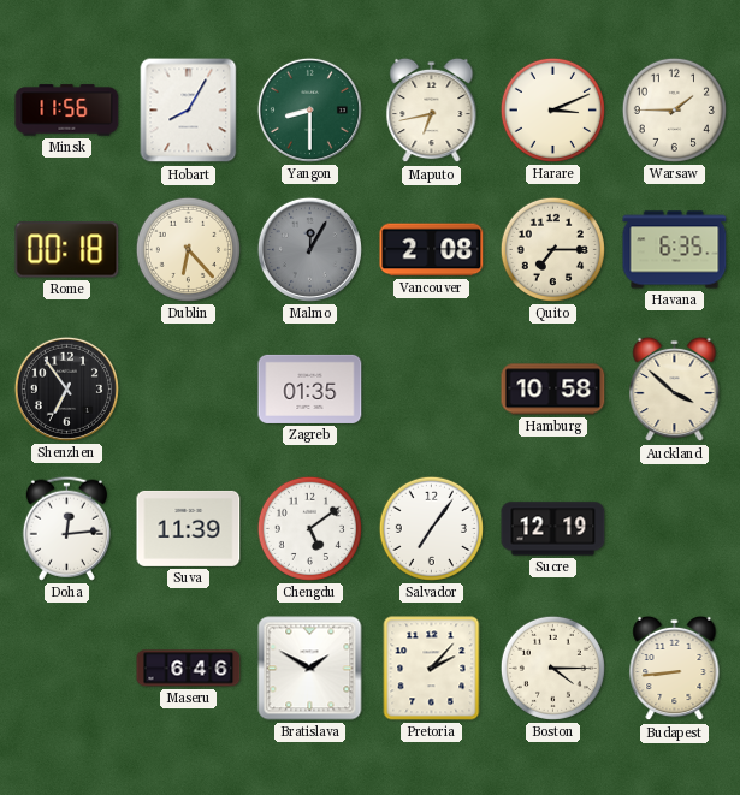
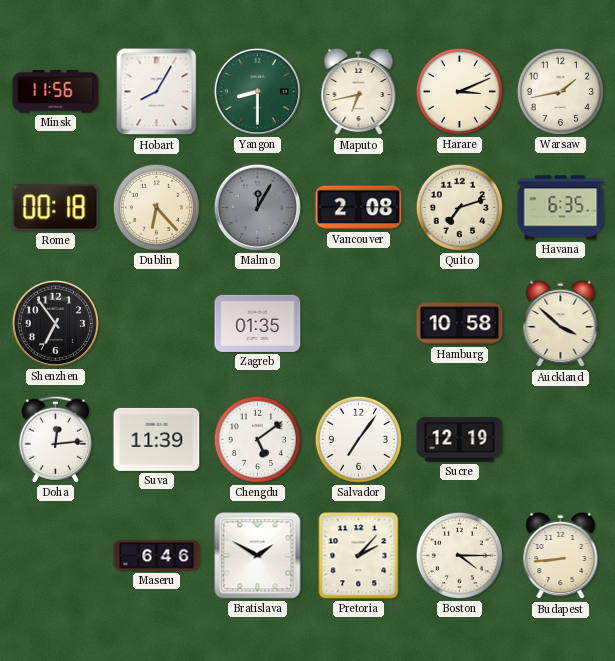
Warsaw: 1:45 -> 1:43
Quito: 7:15 -> 7:12
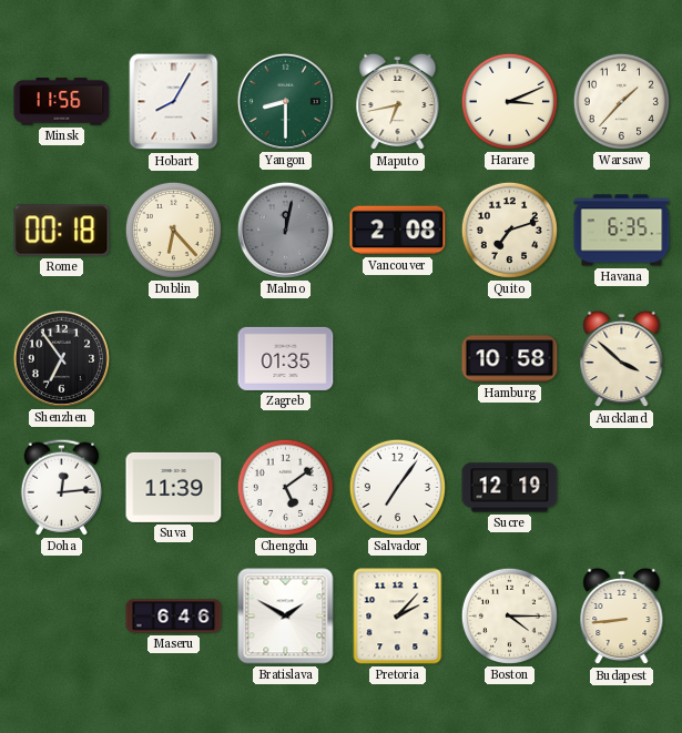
Warsaw: 1:43 -> 1:37
Malmo: 12:05 -> 12:02
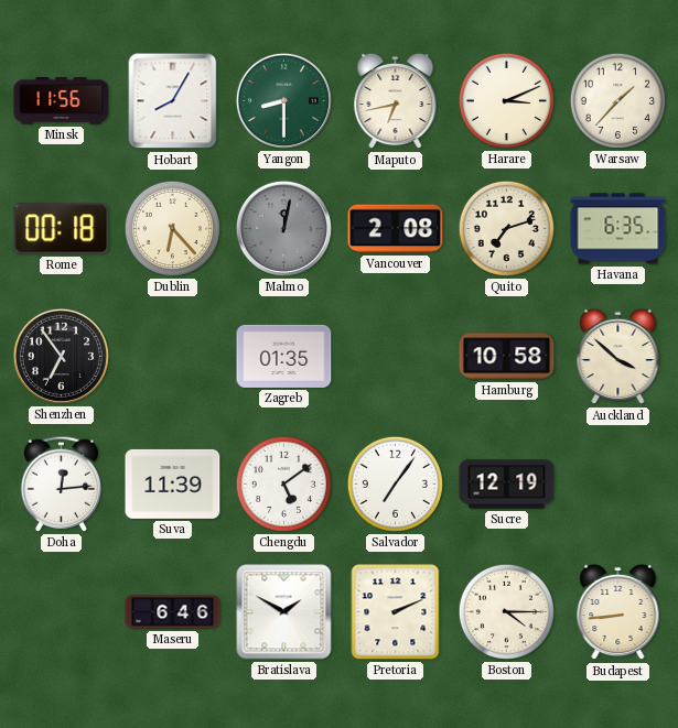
Pretoria: 2:07 -> 2:11
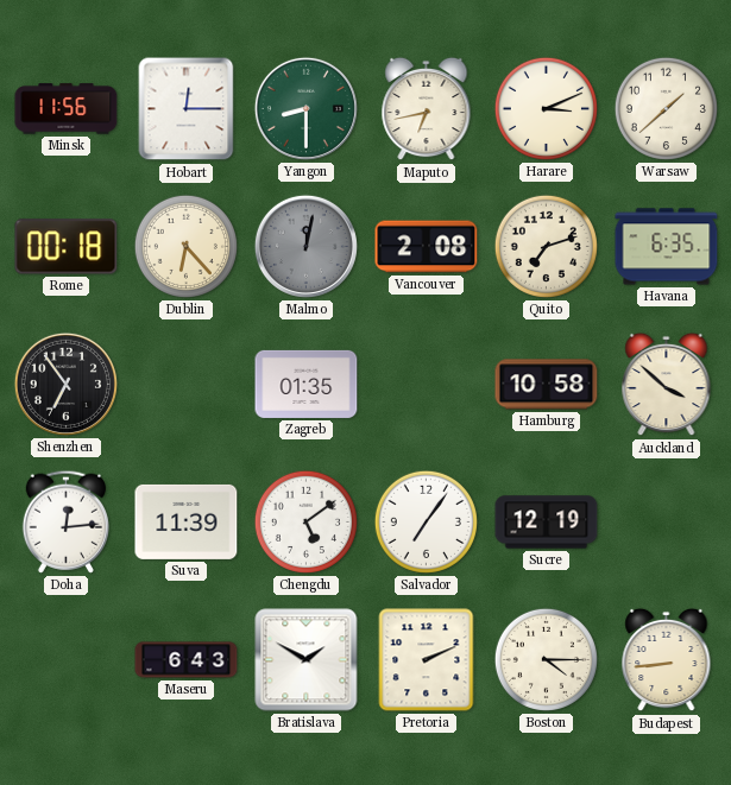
Hobart: 8:05 -> 12:15
Warsaw: 1:37 -> 1:38
Maseru: 6:46 -> 6:43
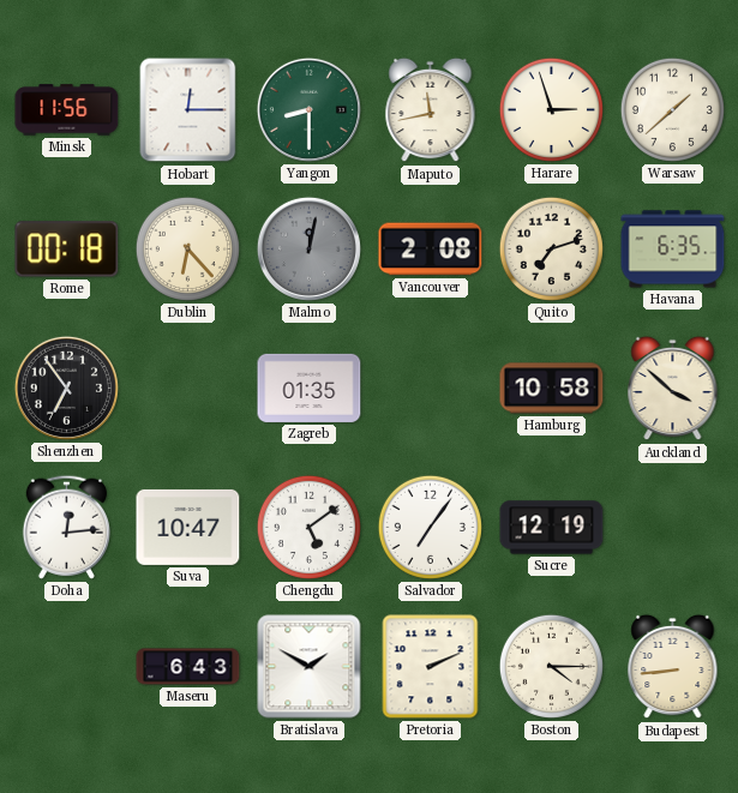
Maputo: 6:43 -> 11:43
Harare: 3:11 -> 2:57
Suva: 11:39 -> 10:47
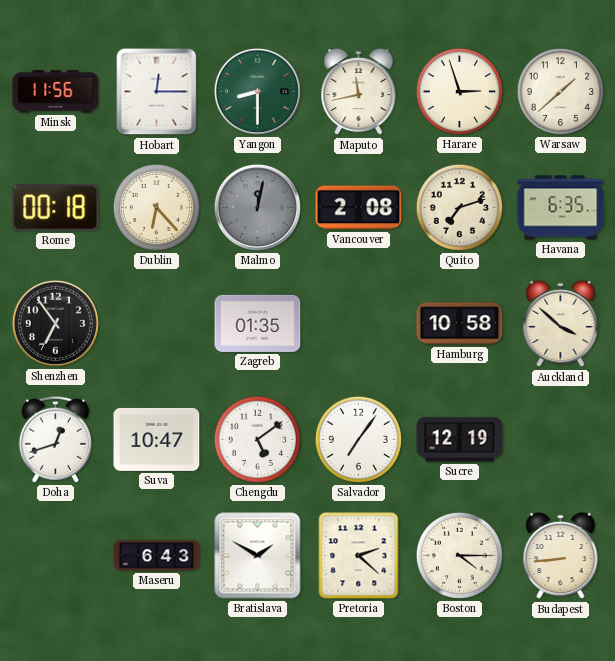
Doha: 12:14 -> 12:42
Pretoria: 2:11 -> 2:22
